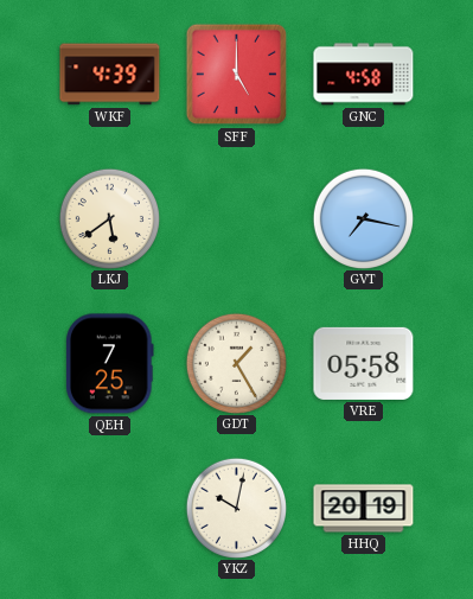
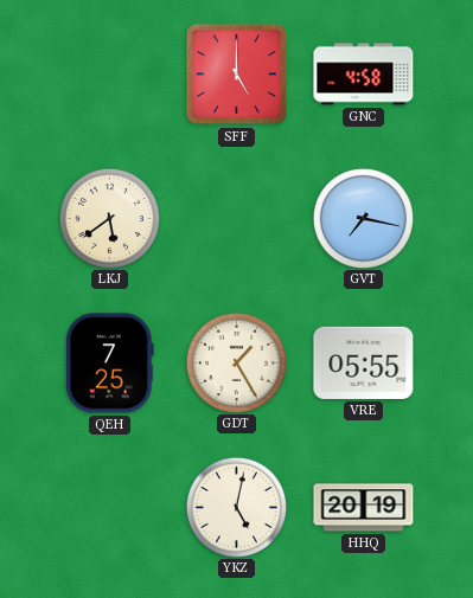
WKF: 4:39 -> none
VRE: 05:58 -> 05:55
YKZ: 10:02 -> 5:02
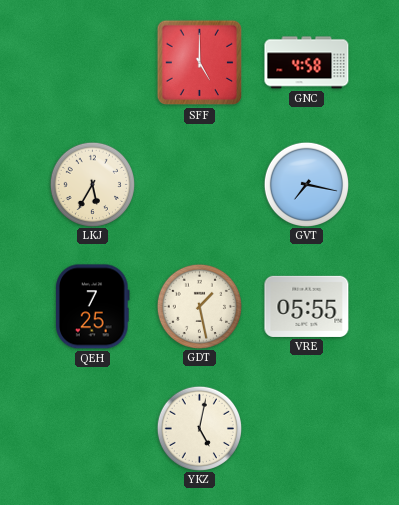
LKJ: 5:39 -> 5:35
GDT: 1:25 -> 1:28
HHQ: 20:19 -> none
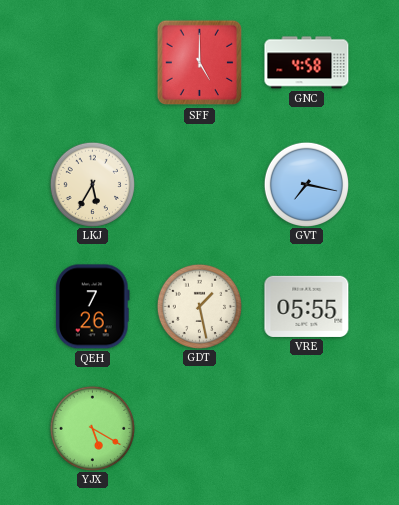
QEH: 7:25 -> 7:26
YJX: none -> 5:20
YKZ: 5:02 -> none
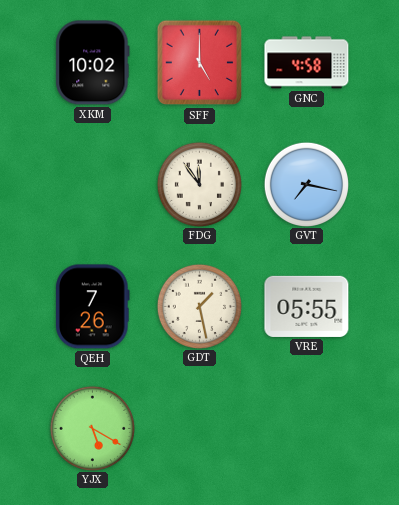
XKM: none -> 10:02
LKJ: 5:35 -> none
FDG: none -> 11:54
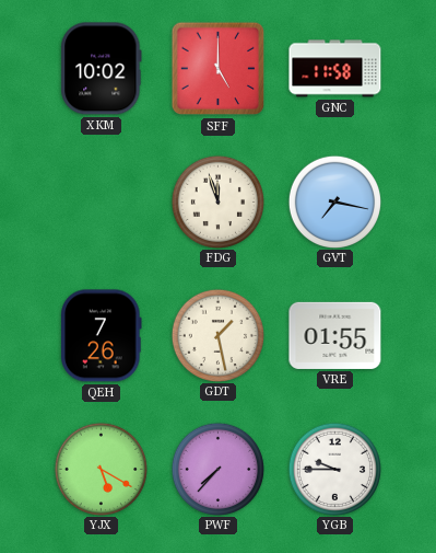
GNC: 4:58 -> 11:58
FDG: 11:54 -> 11:57
VRE: 05:55 -> 01:55
PWF: none -> 7:37
YGB: none -> 9:45
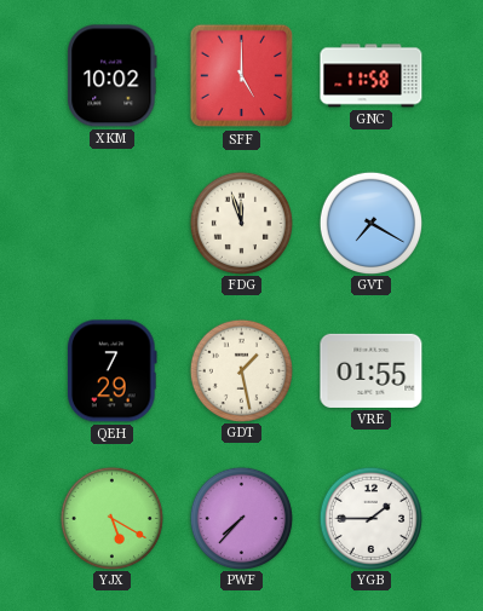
GVT: 7:17 -> 7:20
QEH: 7:26 -> 7:29
YGB: 9:45 -> 1:45
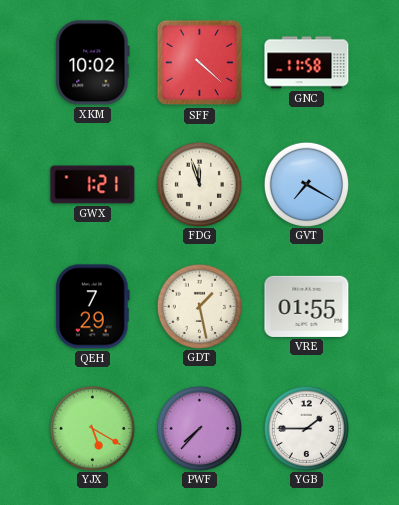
SFF: 5:00 -> 4:22
GWX: none -> 1:21
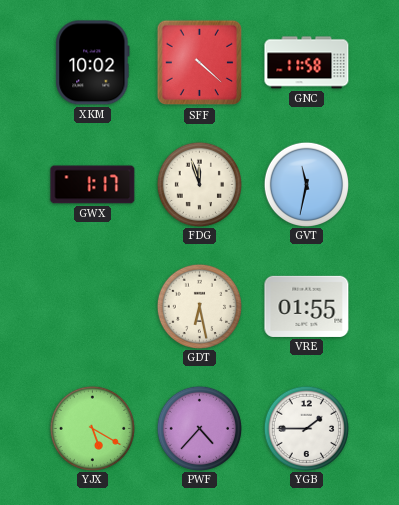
GWX: 1:21 -> 1:17
GVT: 7:20 -> 11:32
QEH: 7:29 -> none
GDT: 1:28 -> 6:28
PWF: 7:37 -> 4:37
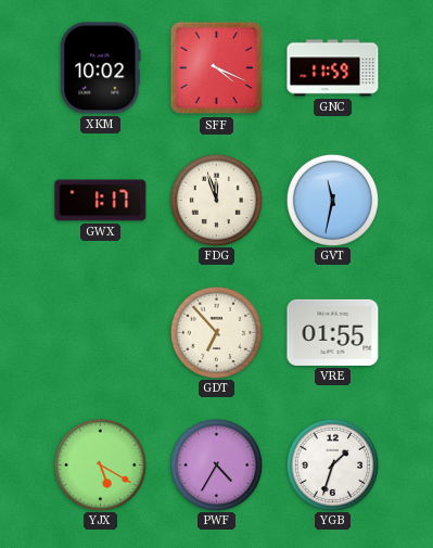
SFF: 4:22 -> 4:19
GNC: 11:58 -> 11:59
GDT: 6:28 -> 6:53
PWF: 4:37 -> 4:35
YGB: 1:45 -> 1:33
